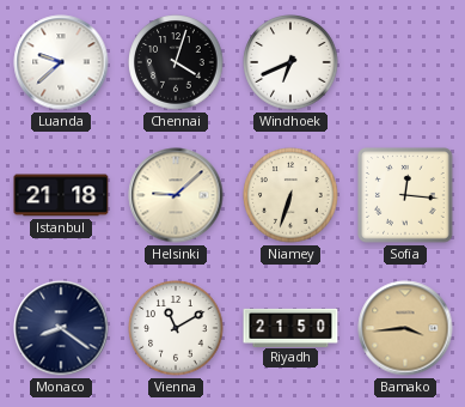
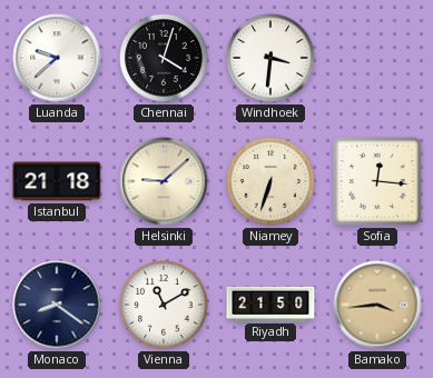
Windhoek: 6:41 -> 3:31
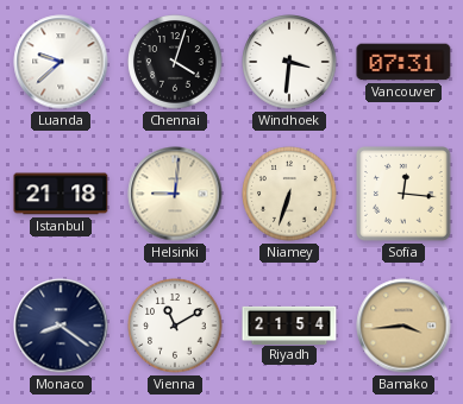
Vancouver: none -> 07:31
Helsinki: 9:08 -> 9:01
Riyadh: 21:50 -> 21:54
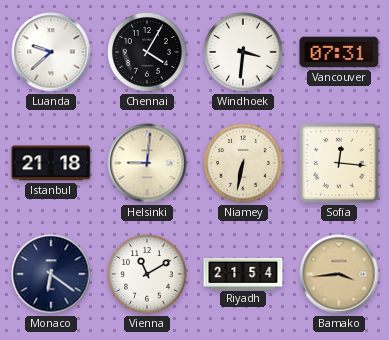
Chennai: 4:03 -> 4:05
Niamey: 6:33 -> 6:32
Monaco: 8:21 -> 6:21
